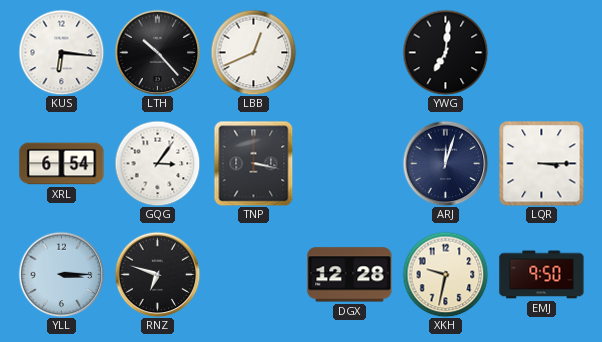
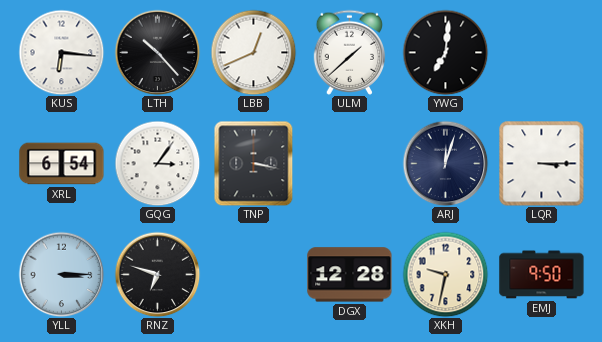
ULM: none -> 1:38
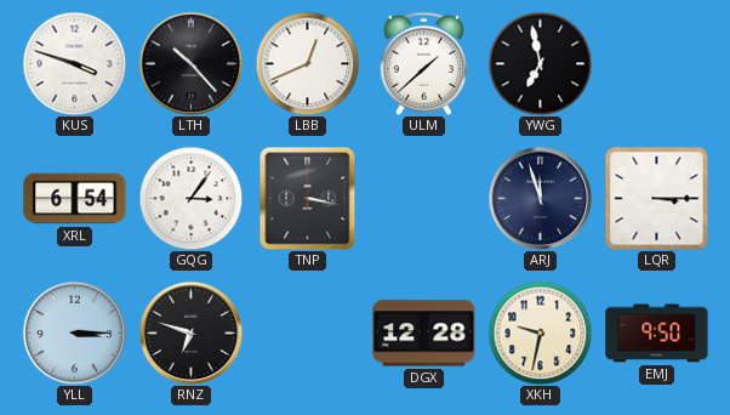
KUS: 6:16 -> 3:48
YWG: 7:01 -> 6:58
ARJ: 12:03 -> 11:57
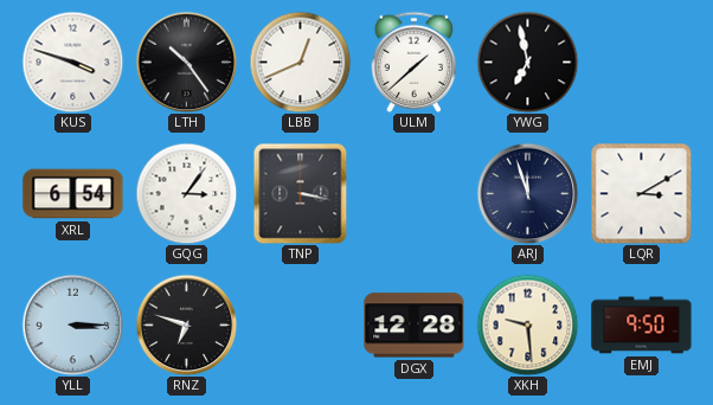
LTH: 10:23 -> 10:24
LQR: 3:15 -> 3:10
XKH: 9:32 -> 9:29
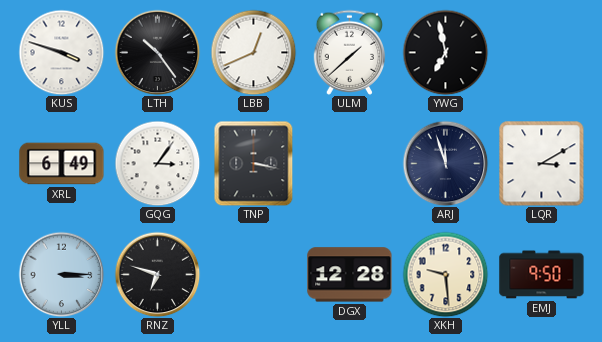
XRL: 6:54 -> 6:49
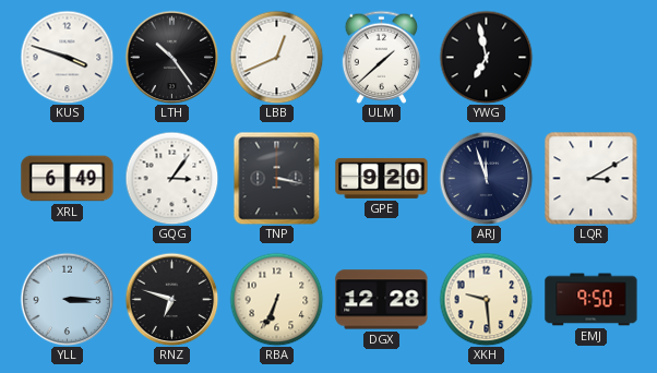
GPE: none -> 9:20
RBA: none -> 6:34
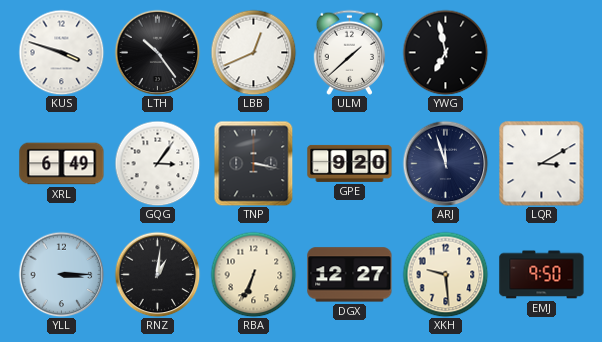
RNZ: 6:48 -> 1:01
DGX: 12:28 -> 12:27
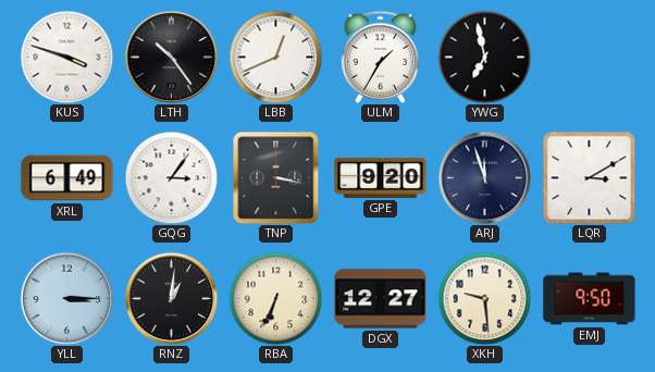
ULM: 1:38 -> 1:35
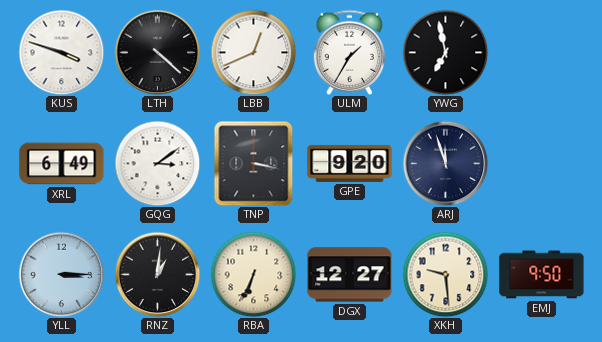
LTH: 10:24 -> 4:22
GQG: 3:06 -> 3:09
LQR: 3:10 -> none
